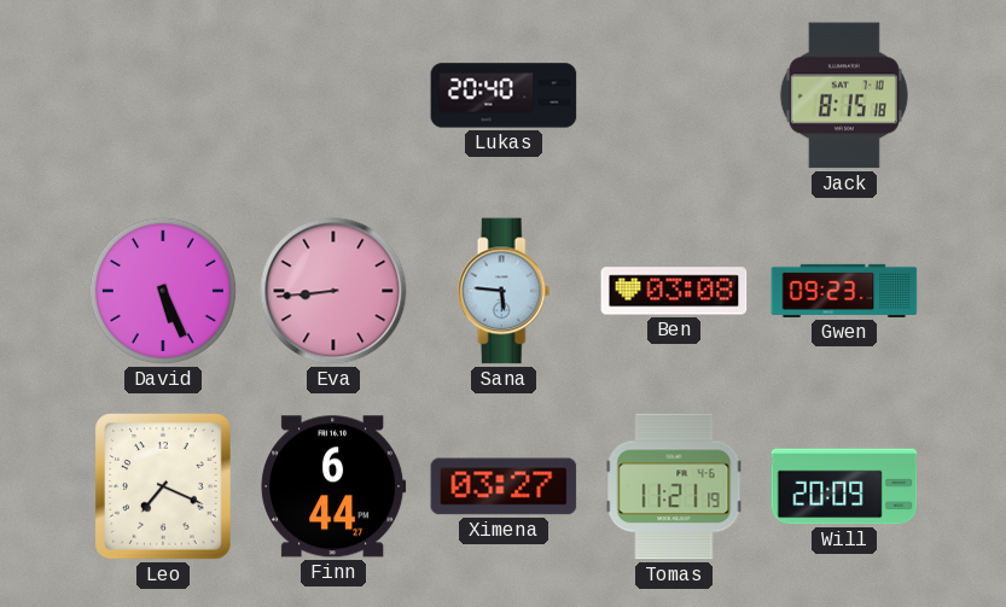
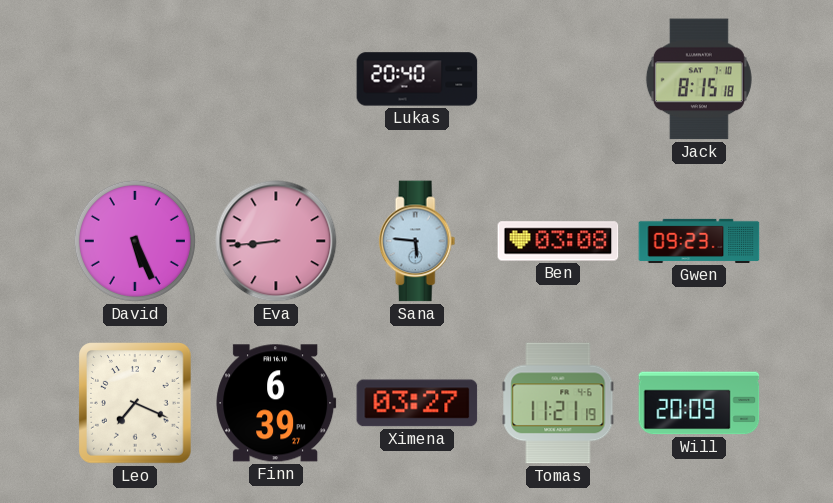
Finn: 6:44 -> 6:39
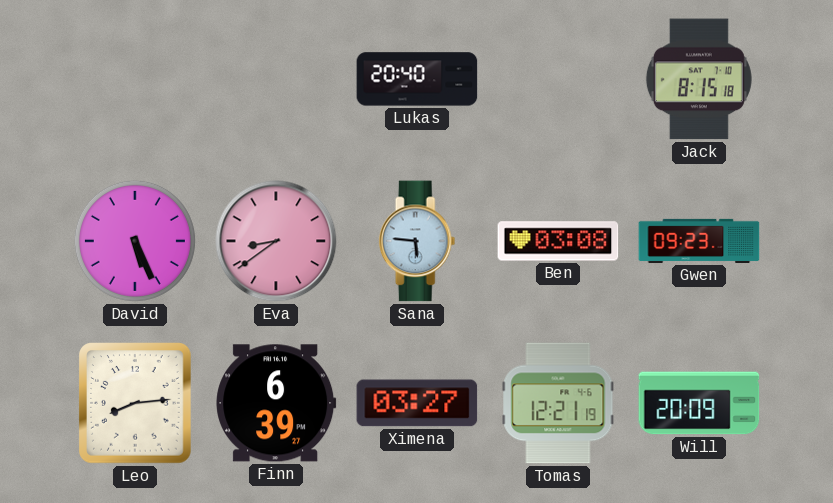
Eva: 8:44 -> 8:39
Leo: 7:19 -> 8:14
Tomas: 11:21 -> 12:21
